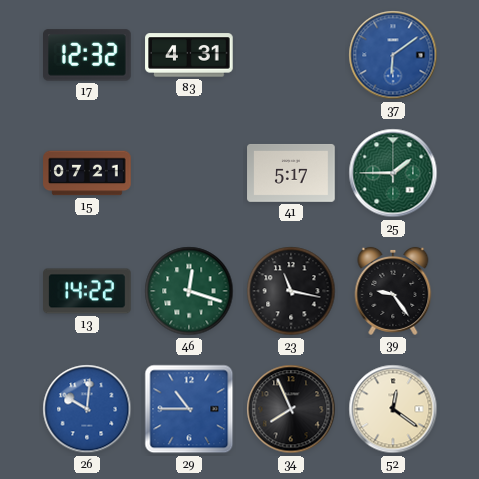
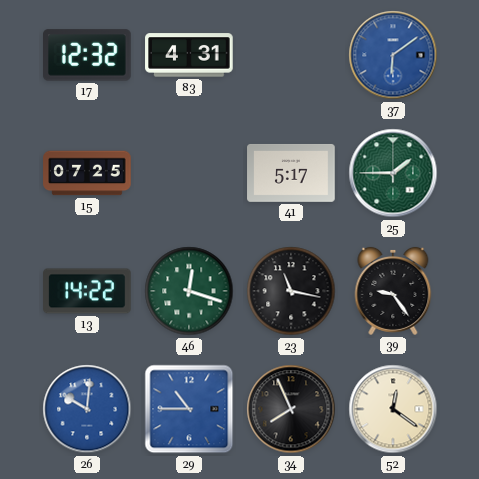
15: 07:21 -> 07:25
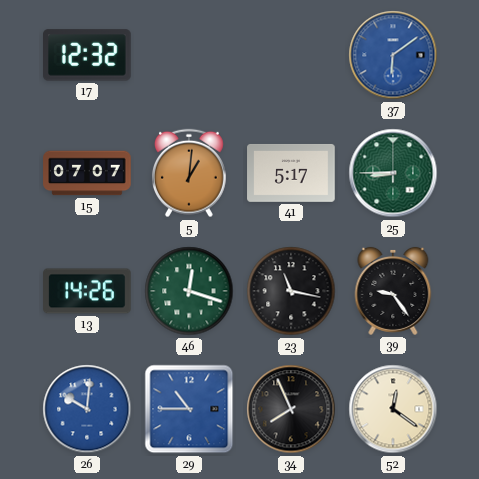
83: 4:31 -> none
15: 07:25 -> 07:07
5: none -> 1:01
25: 1:45 -> 8:45
13: 14:22 -> 14:26
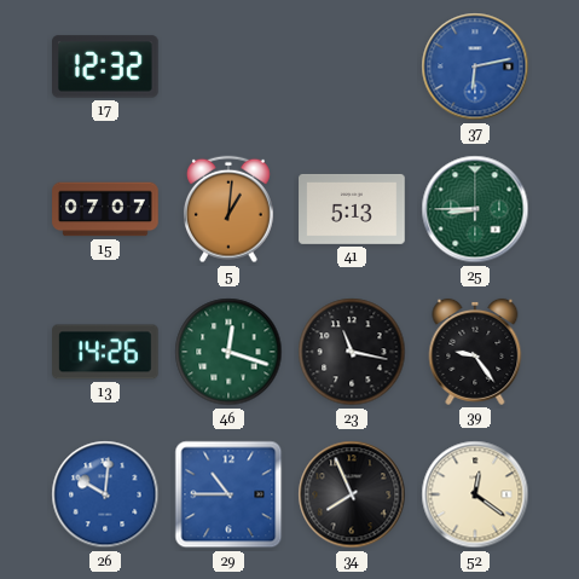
37: 6:09 -> 6:13
41: 5:17 -> 5:13
